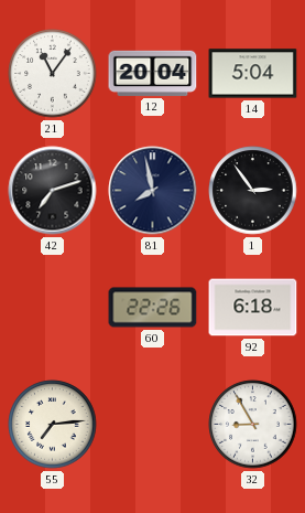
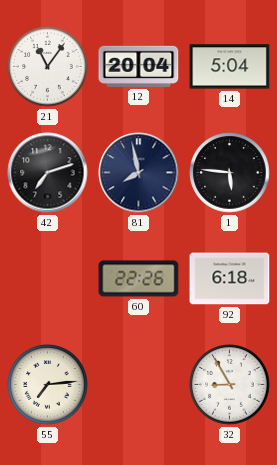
1: 2:54 -> 5:46
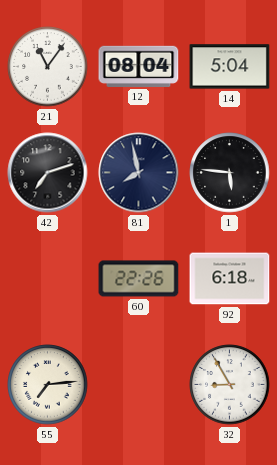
12: 20:04 -> 08:04
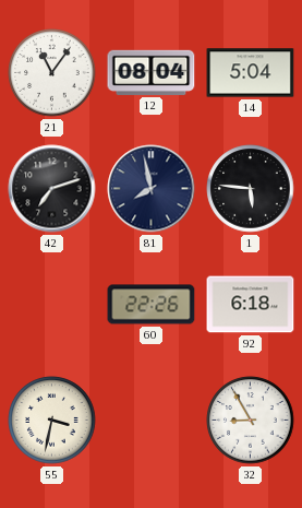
55: 7:14 -> 3:32
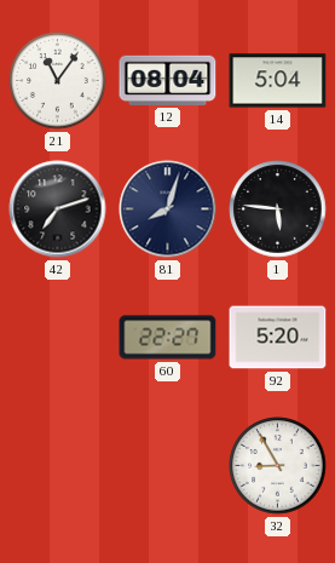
81: 7:58 -> 8:03
60: 22:26 -> 22:27
92: 6:18 -> 5:20
55: 3:32 -> none
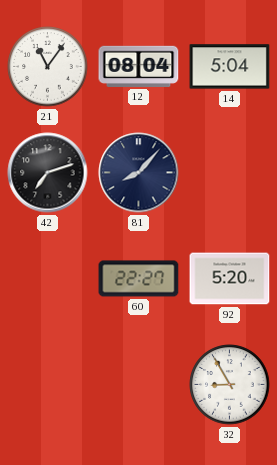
81: 8:03 -> 8:07
1: 5:46 -> none
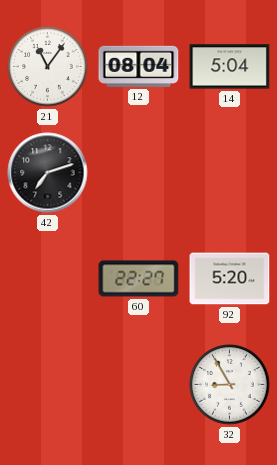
81: 8:07 -> none
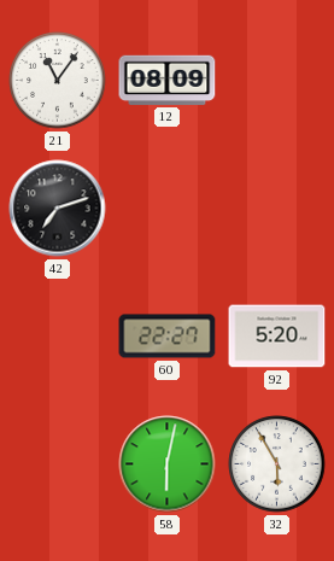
12: 08:04 -> 08:09
14: 5:04 -> none
58: none -> 6:02
32: 8:55 -> 5:55
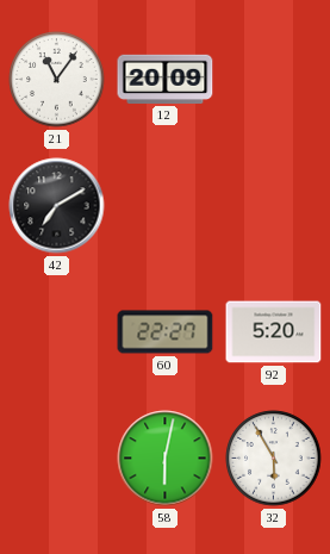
12: 08:09 -> 20:09
42: 7:12 -> 7:10
